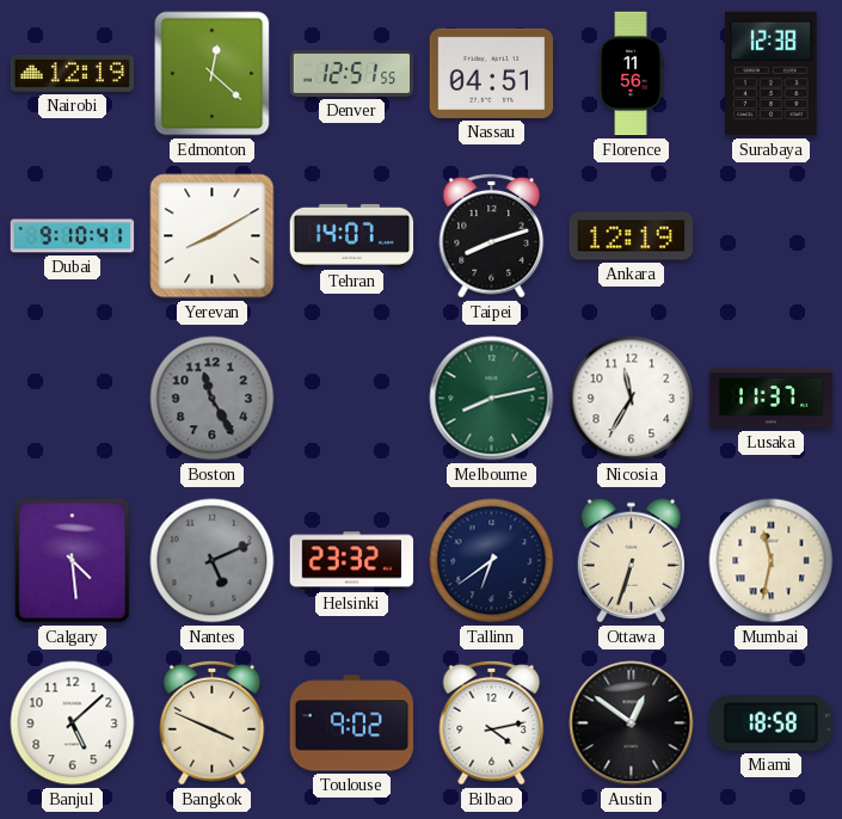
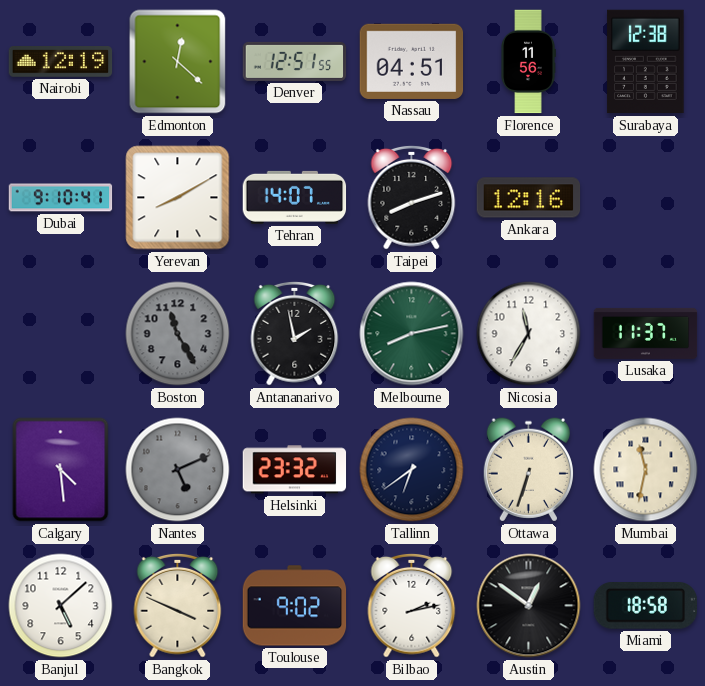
Ankara: 12:19 -> 12:16
Antananarivo: none -> 1:58
Bilbao: 4:13 -> 2:13
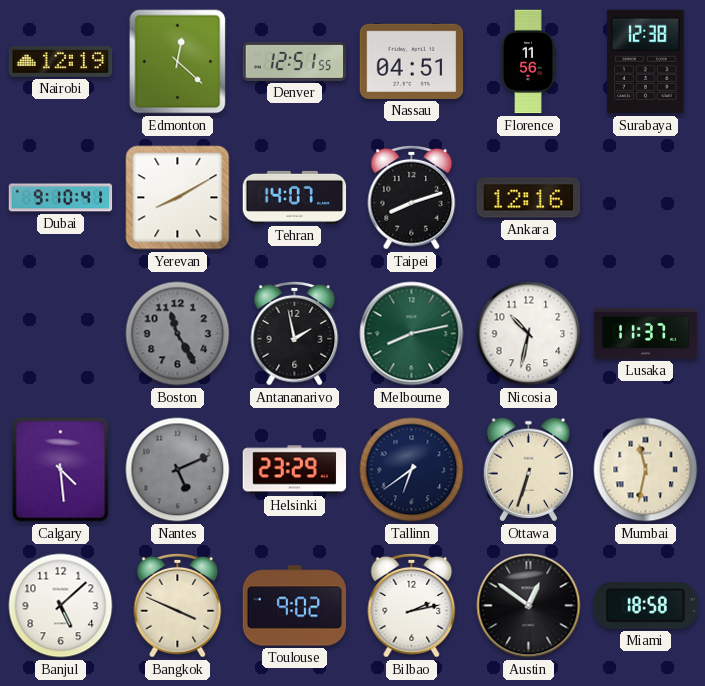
Nicosia: 11:35 -> 10:32
Helsinki: 23:32 -> 23:29
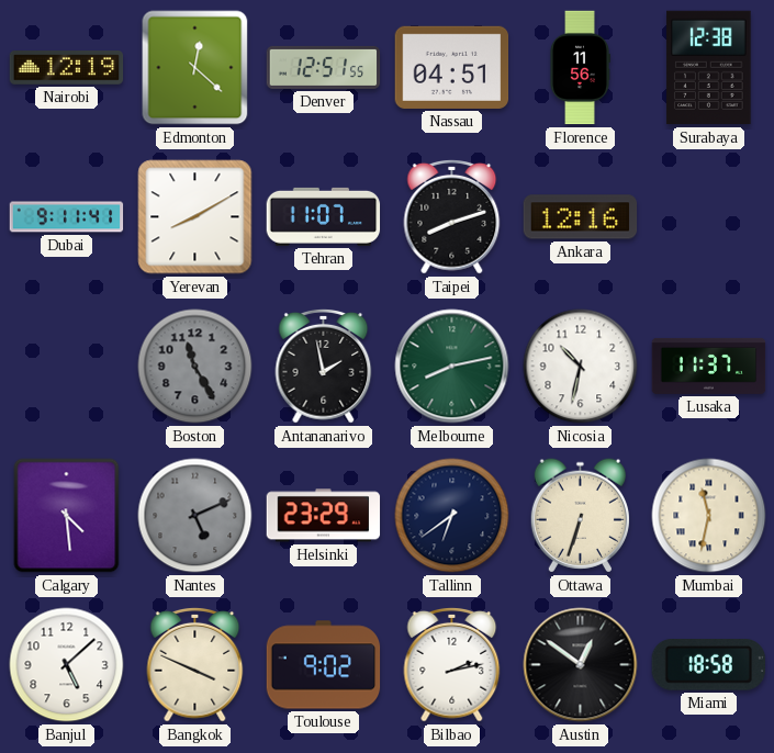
Dubai: 9:10 -> 9:11
Tehran: 14:07 -> 11:07
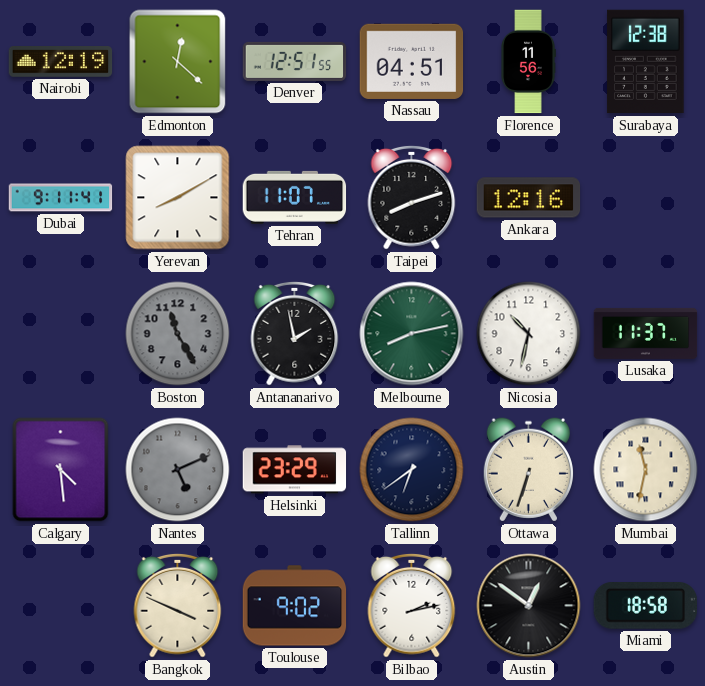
Banjul: 5:08 -> none
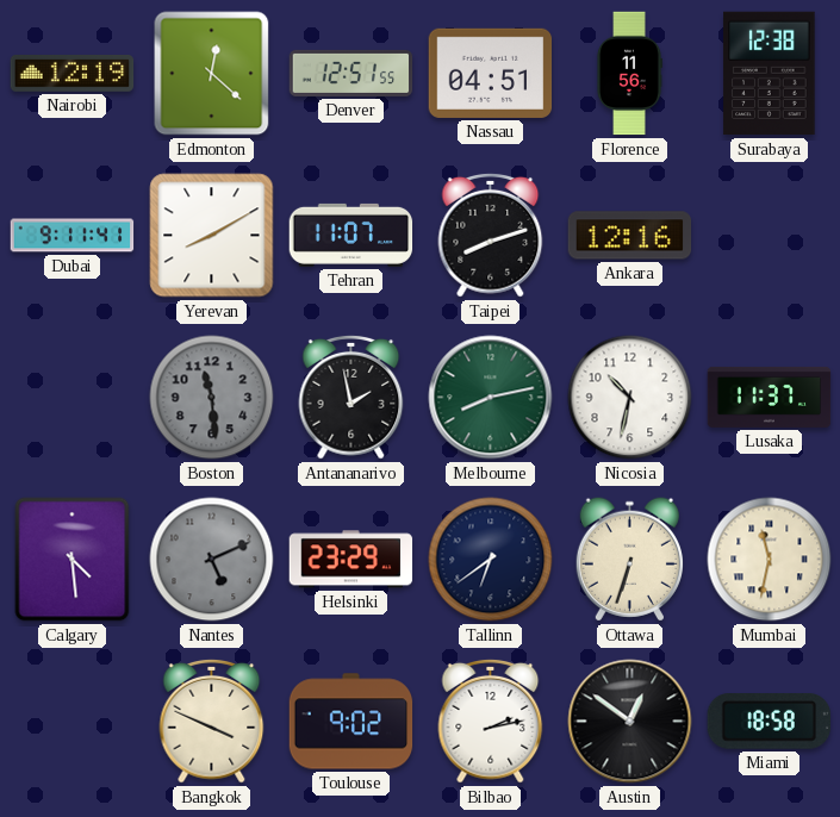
Boston: 11:25 -> 11:29
